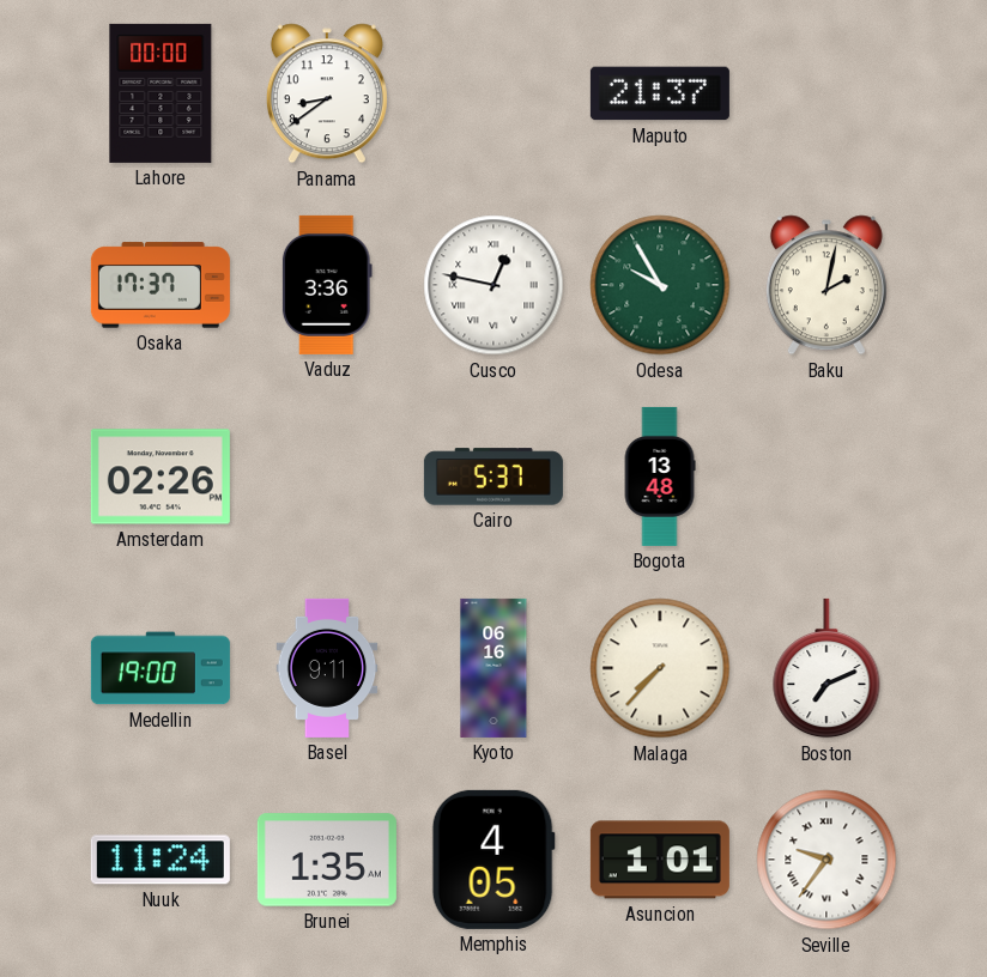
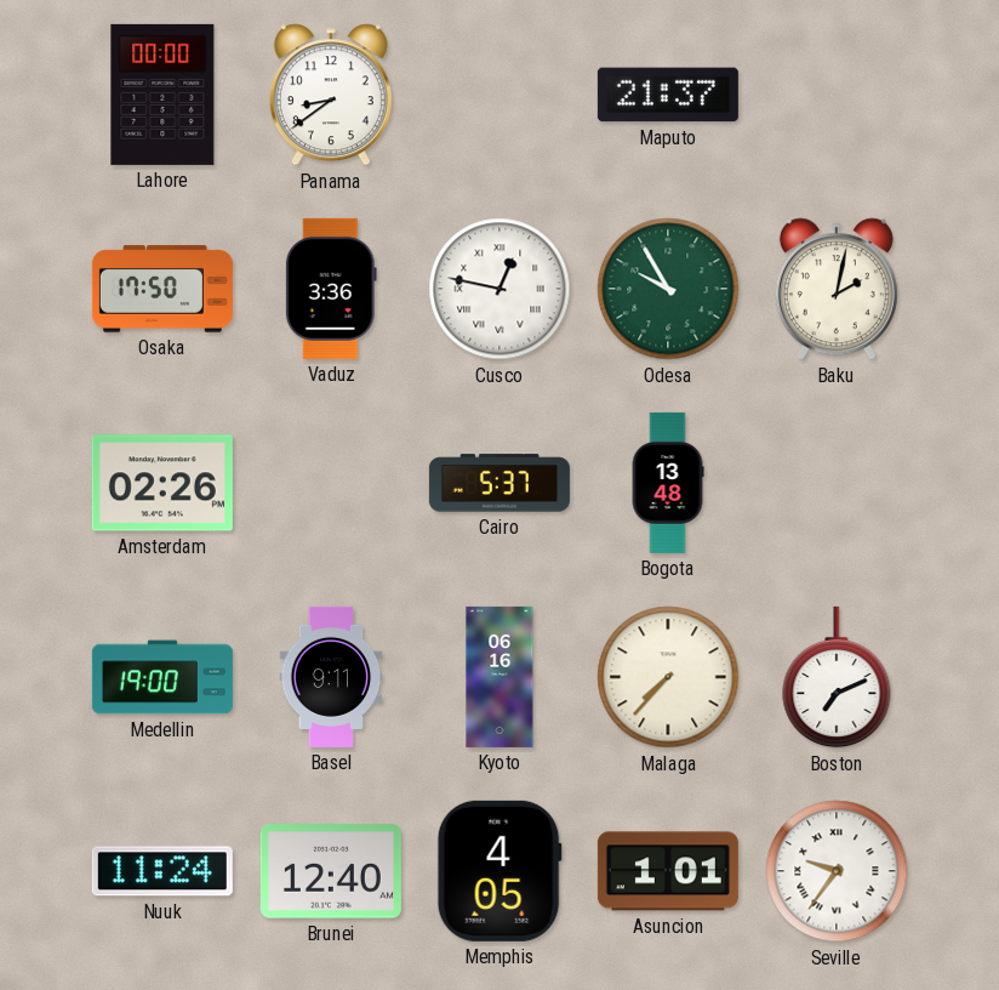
Osaka: 17:37 -> 17:50
Brunei: 1:35 -> 12:40
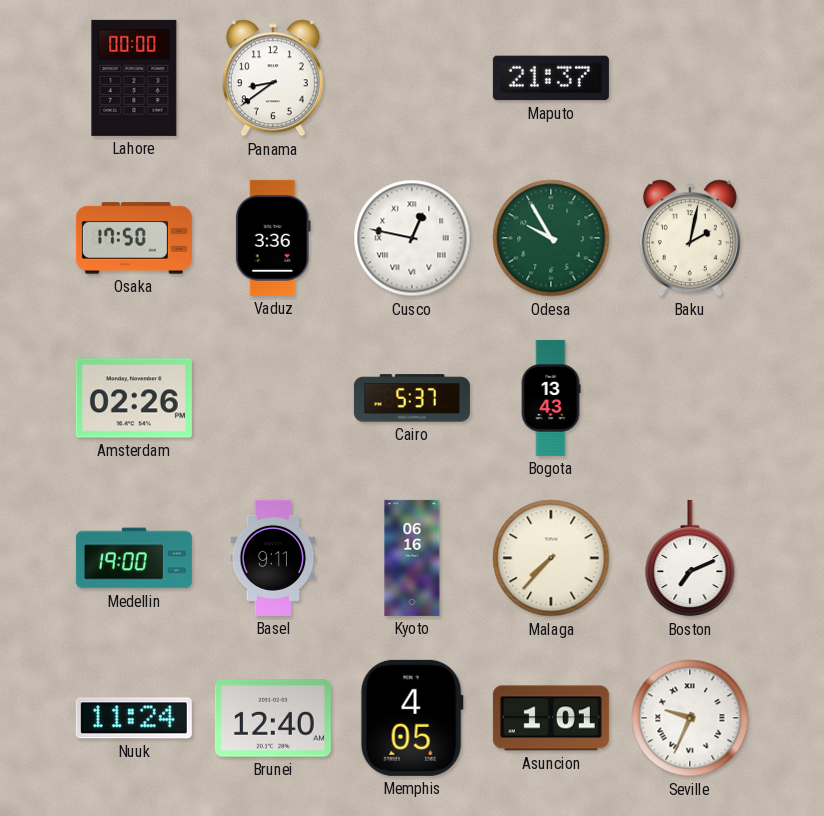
Bogota: 13:48 -> 13:43
Seville: 9:36 -> 9:34
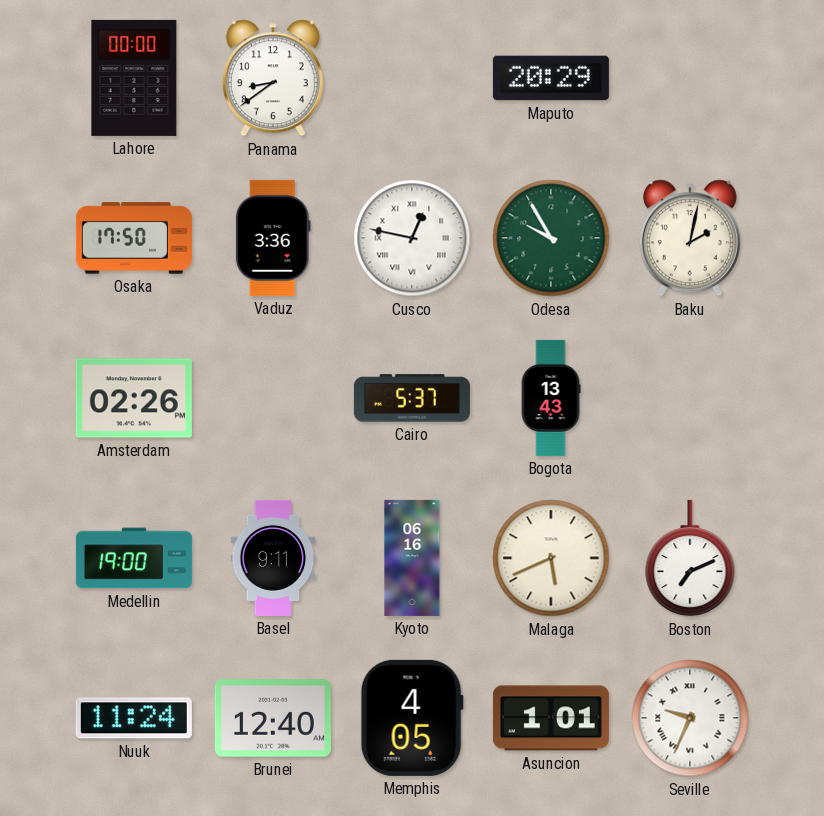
Maputo: 21:37 -> 20:29
Malaga: 7:37 -> 5:41
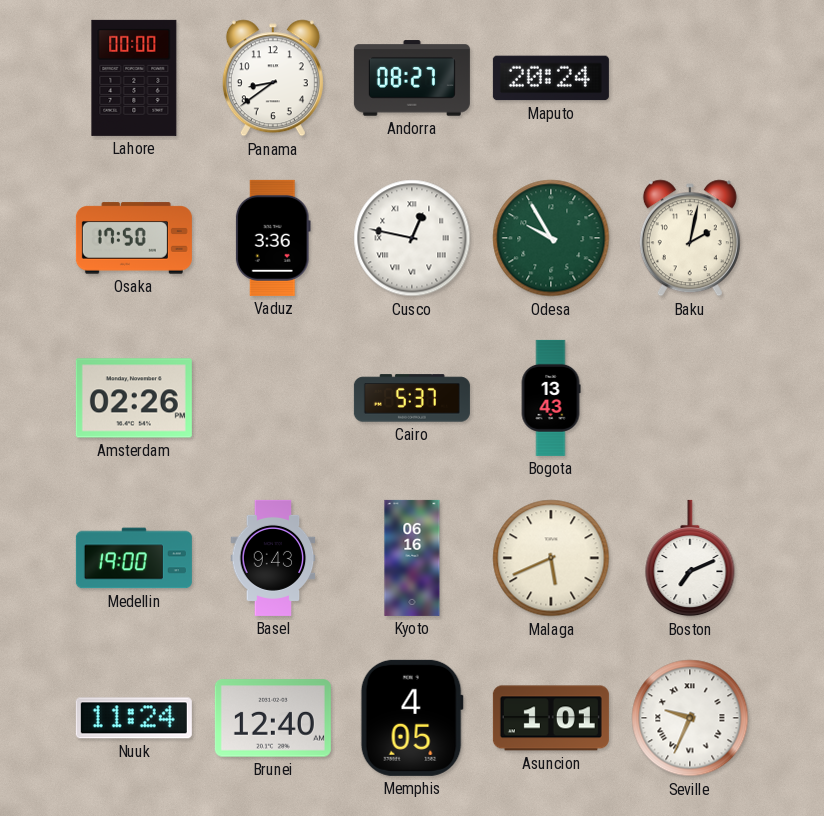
Andorra: none -> 08:27
Maputo: 20:29 -> 20:24
Basel: 9:11 -> 9:43
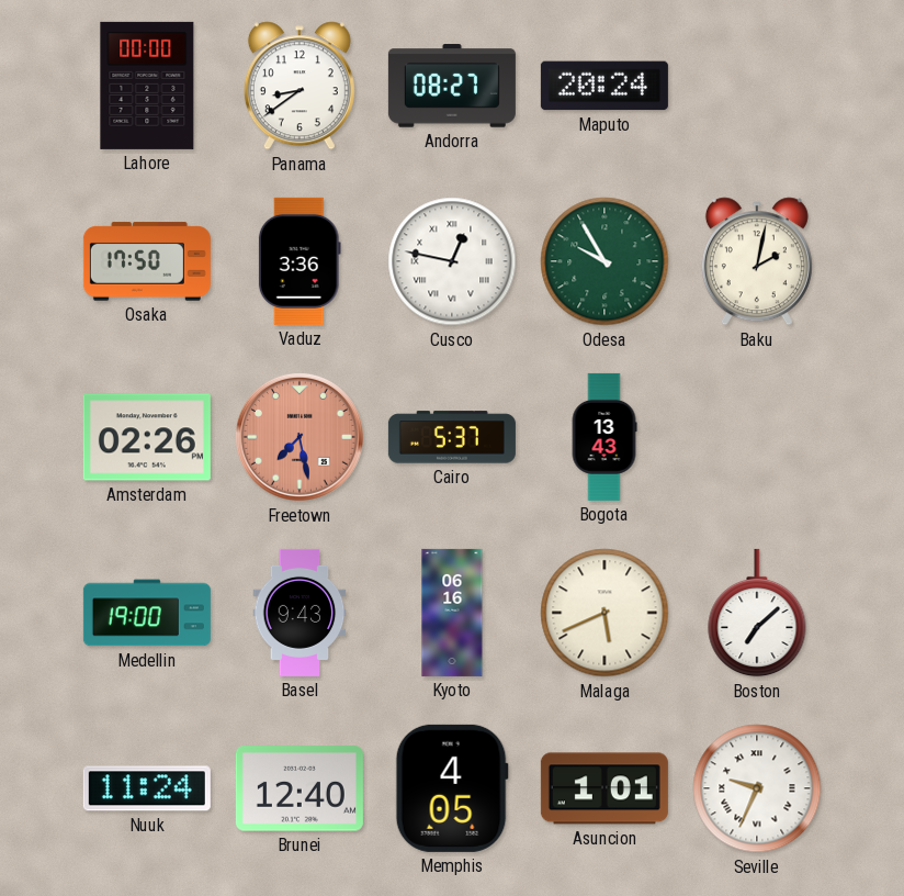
Freetown: none -> 7:28
Boston: 7:11 -> 7:08
